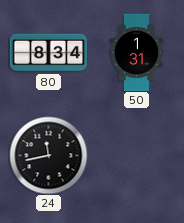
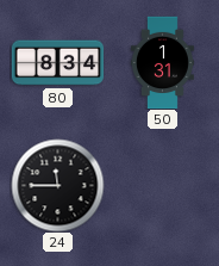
24: 11:43 -> 11:45
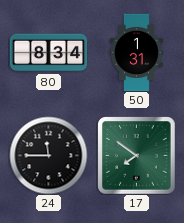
17: none -> 7:51
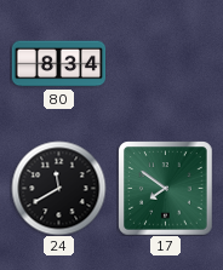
50: 1:31 -> none
24: 11:45 -> 11:40
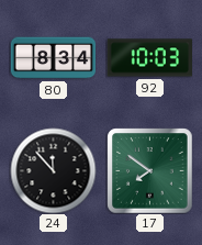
92: none -> 10:03
24: 11:40 -> 11:53
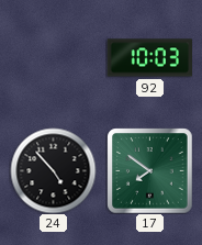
80: 8:34 -> none
24: 11:53 -> 4:53
